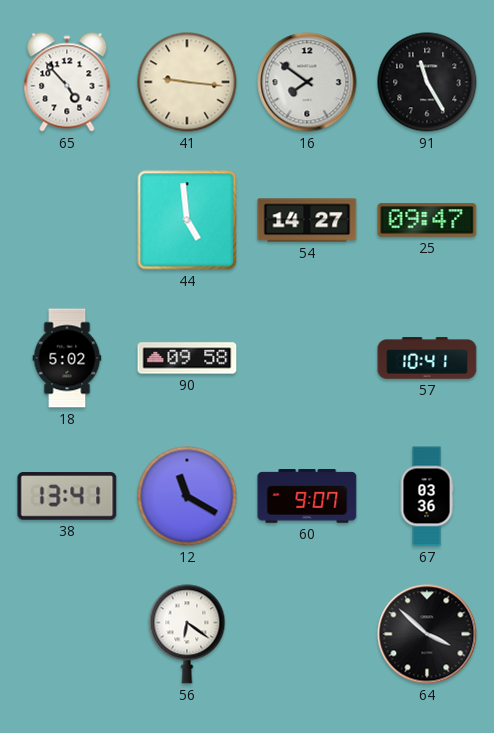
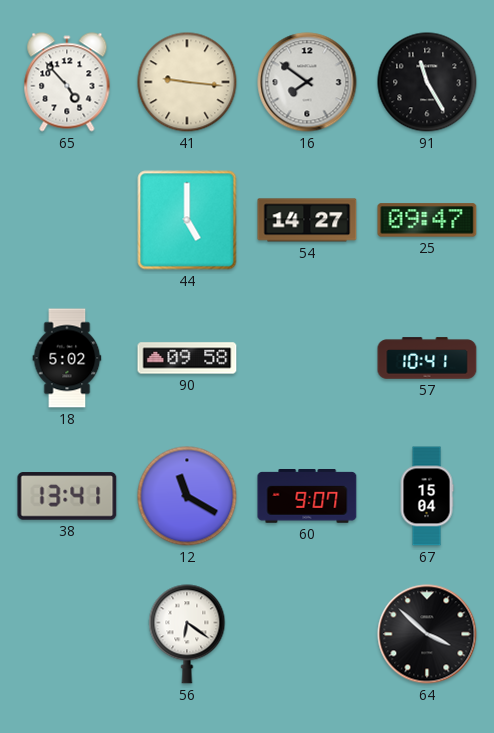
44: 4:59 -> 5:00
67: 03:36 -> 15:04
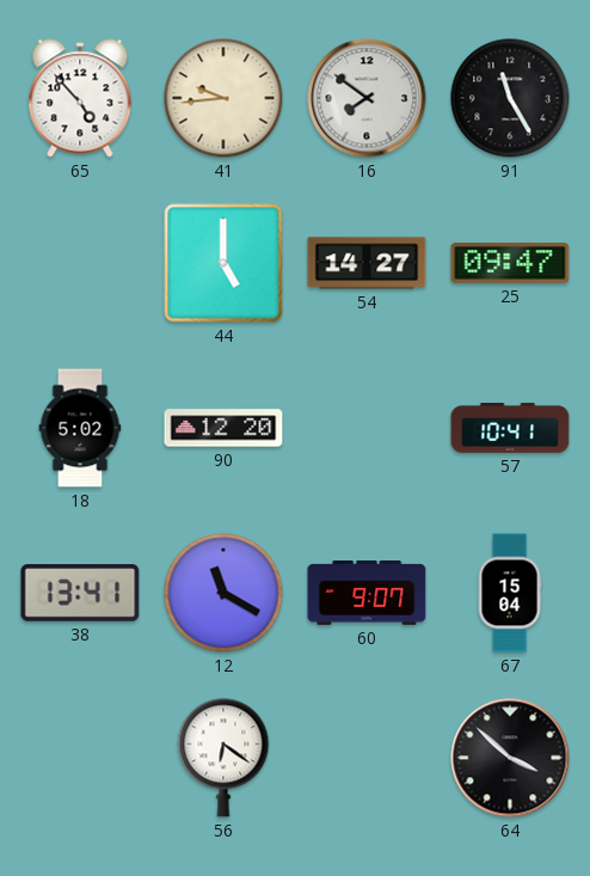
41: 9:16 -> 9:44
90: 09:58 -> 12:20
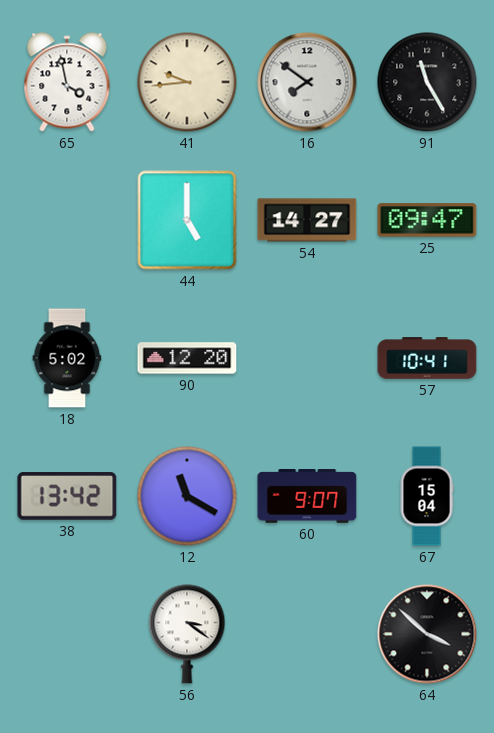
65: 4:53 -> 3:58
38: 13:41 -> 13:42
56: 6:21 -> 3:21
